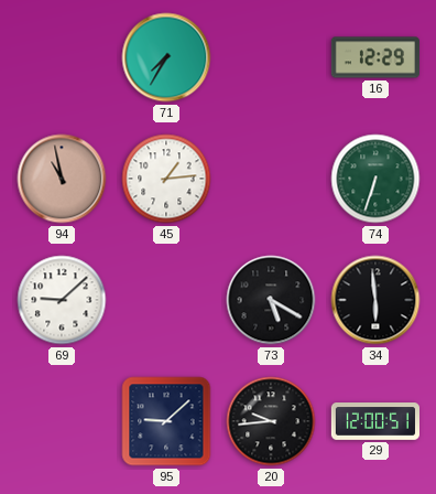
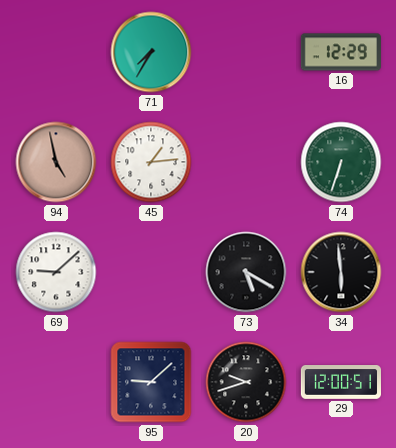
94: 10:58 -> 4:58
20: 9:44 -> 9:42
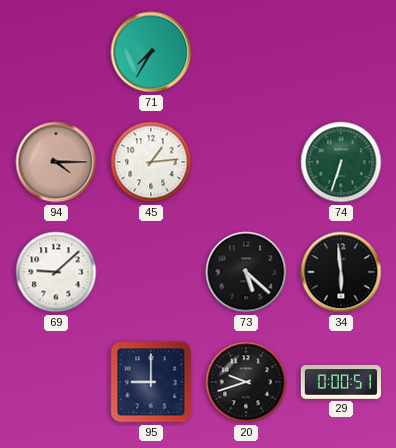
16: 12:29 -> none
94: 4:58 -> 4:15
73: 5:20 -> 5:22
95: 9:08 -> 9:00
29: 12:00 -> 0:00
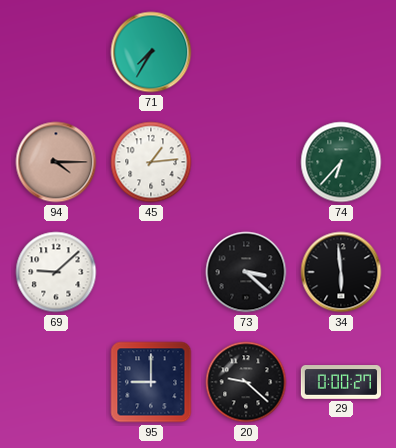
74: 6:33 -> 6:37
73: 5:22 -> 3:22
20: 9:42 -> 9:22
29: 0:00:51 -> 0:00:27
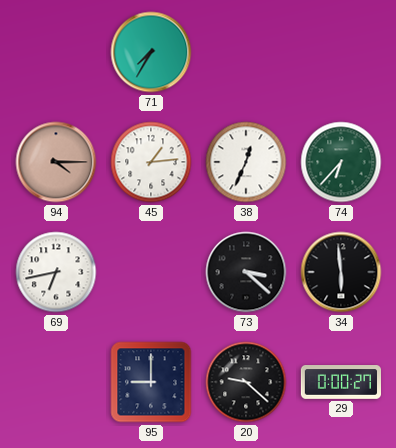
38: none -> 12:34
69: 9:08 -> 6:43
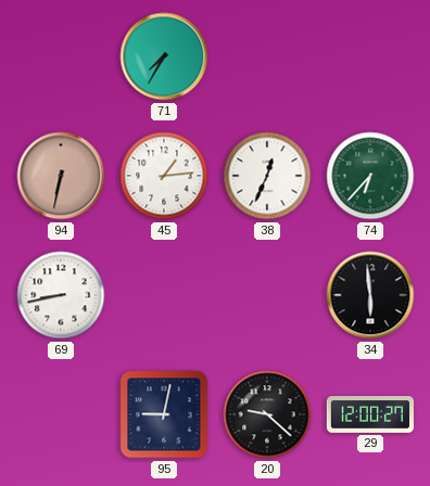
94: 4:15 -> 6:32
69: 6:43 -> 8:43
73: 3:22 -> none
95: 9:00 -> 9:02
29: 0:00 -> 12:00
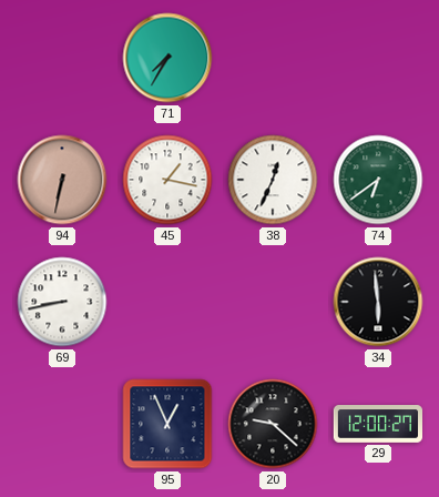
45: 1:14 -> 1:17
74: 6:37 -> 6:39
95: 9:02 -> 12:56
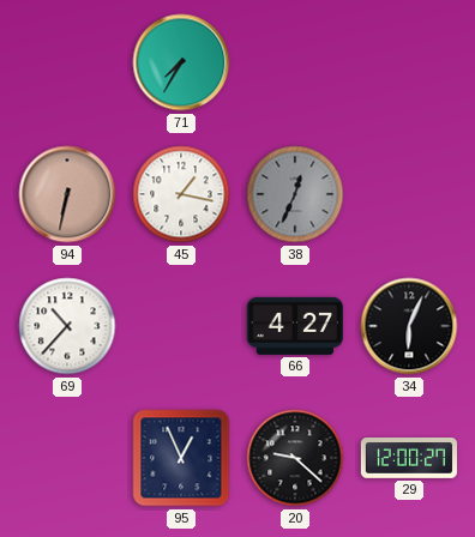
38 dial: white -> grey
74: 6:39 -> none
69: 8:43 -> 10:37
66: none -> 4:27
34: 5:59 -> 6:04
